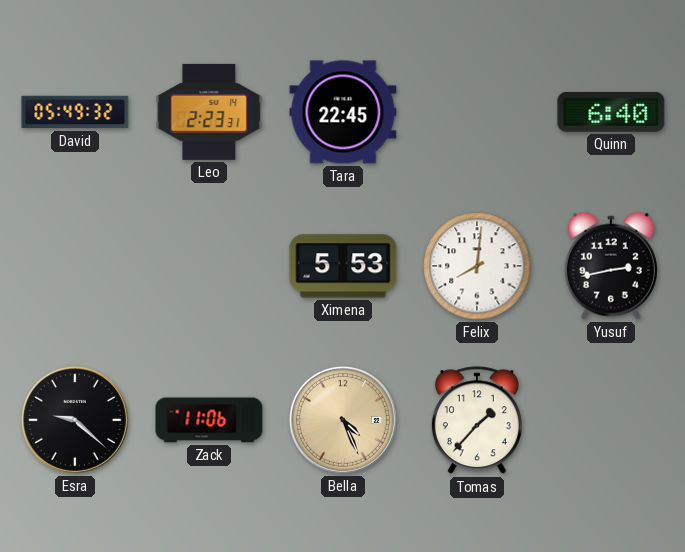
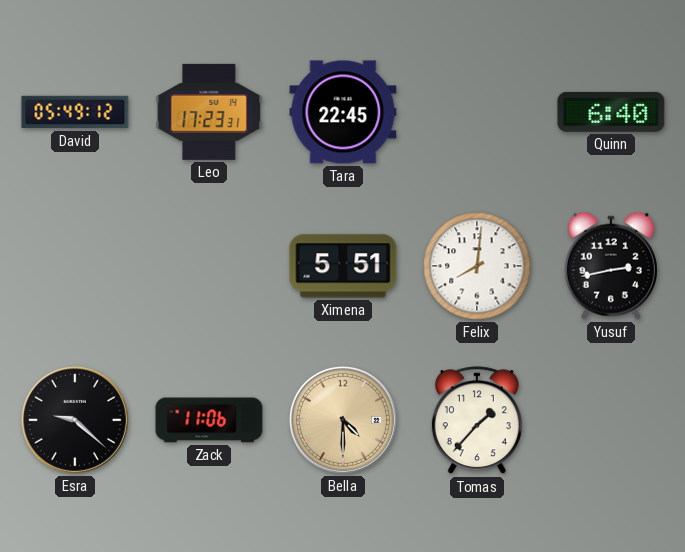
David: 05:49:32 -> 05:49:12
Leo: 2:23 -> 17:23
Ximena: 5:53 -> 5:51
Bella: 4:26 -> 4:30
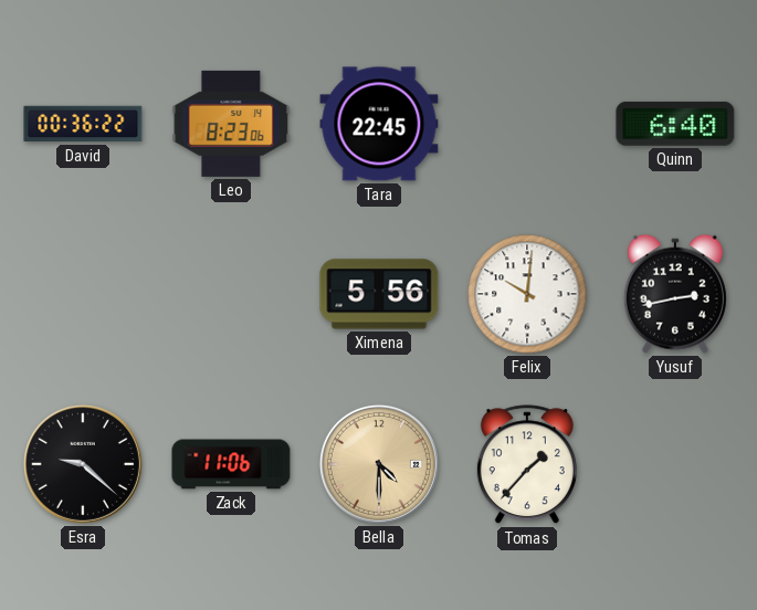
David: 05:49 -> 00:36
Leo: 17:23 -> 8:23
Ximena: 5:51 -> 5:56
Felix: 8:01 -> 10:01
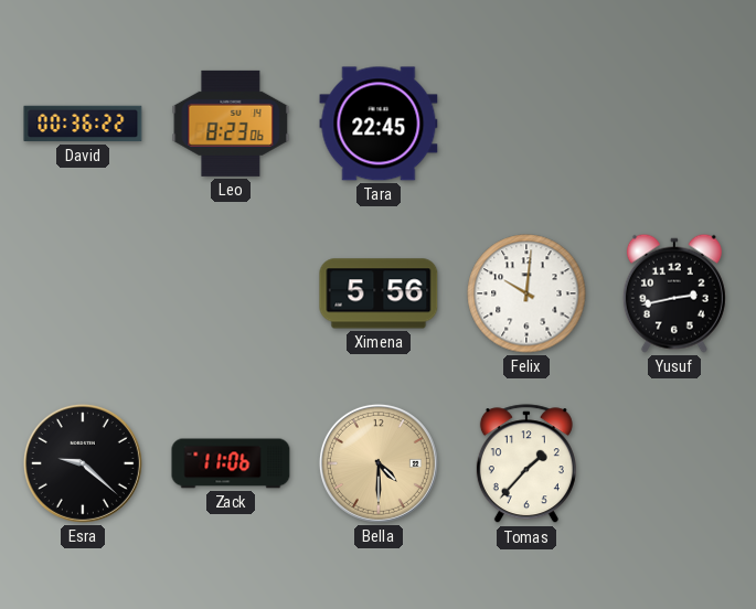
Quinn: 6:40 -> none
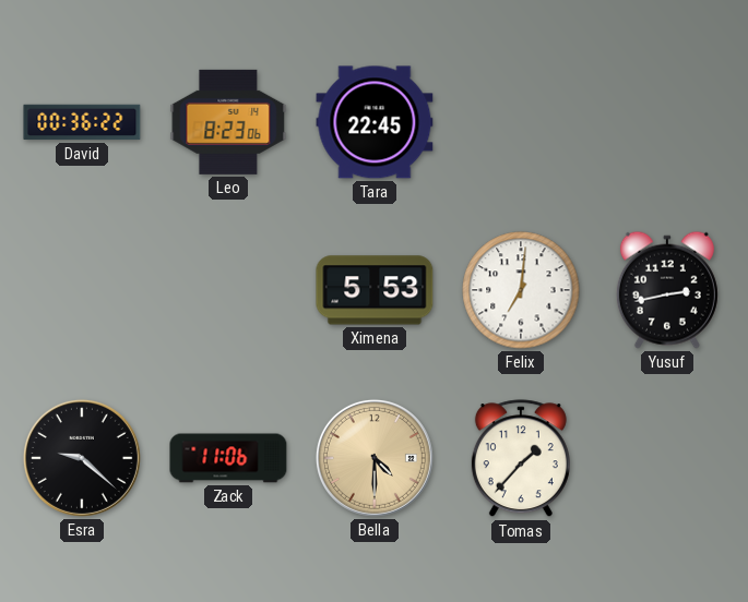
Ximena: 5:56 -> 5:53
Felix: 10:01 -> 7:01
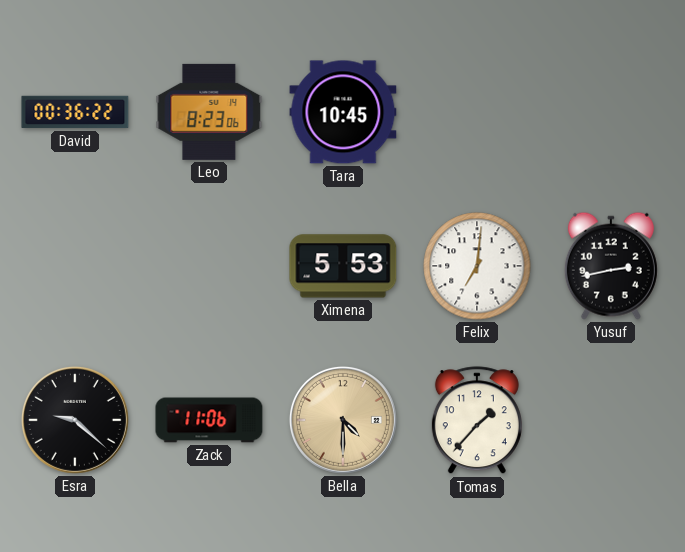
Tara: 22:45 -> 10:45
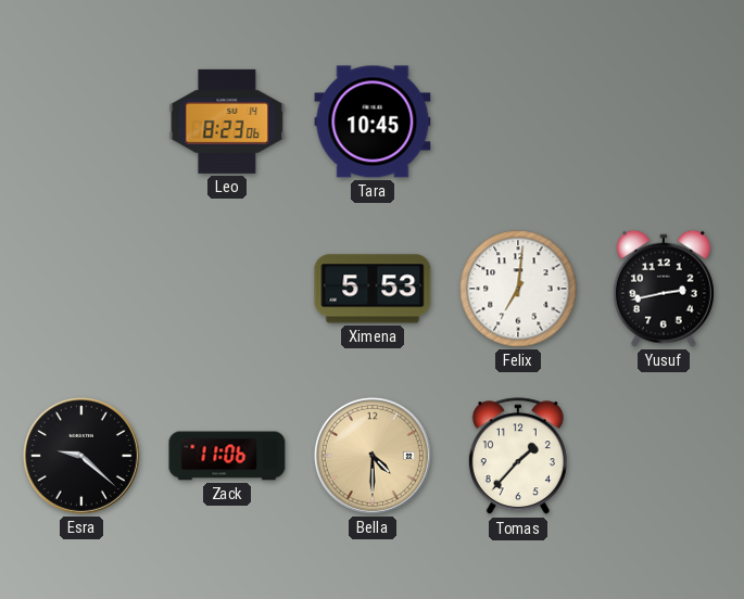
David: 00:36 -> none
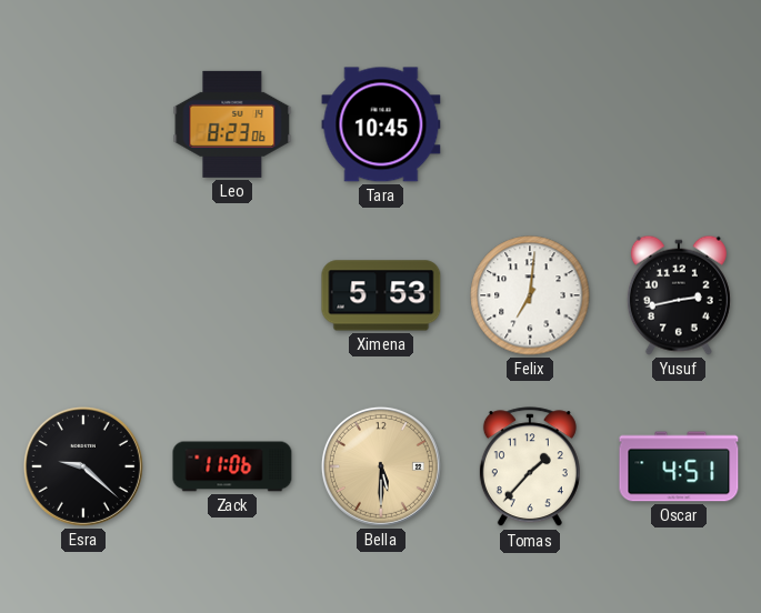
Bella: 4:30 -> 5:30
Oscar: none -> 4:51
